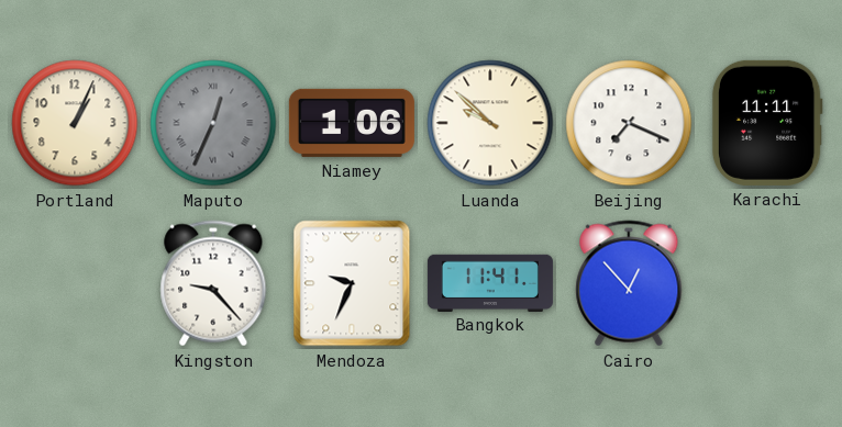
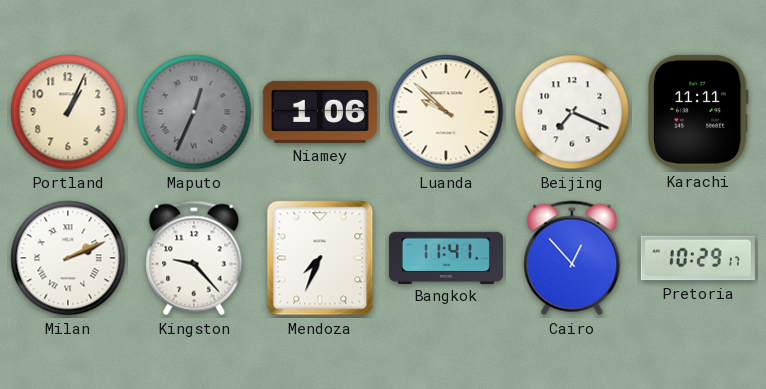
Milan: none -> 2:11
Mendoza: 9:34 -> 7:34
Pretoria: none -> 10:29
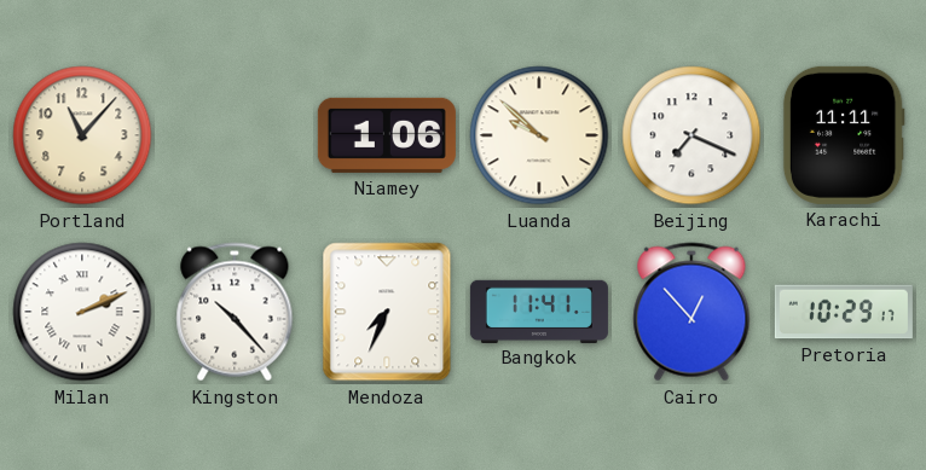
Portland: 1:04 -> 11:07
Maputo: 12:34 -> none
Kingston: 9:23 -> 10:23
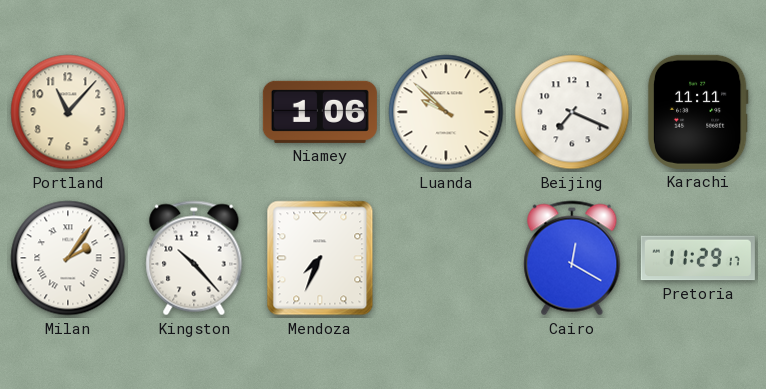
Milan: 2:11 -> 2:06
Bangkok: 11:41 -> none
Cairo: 12:53 -> 12:20
Pretoria: 10:29 -> 11:29
